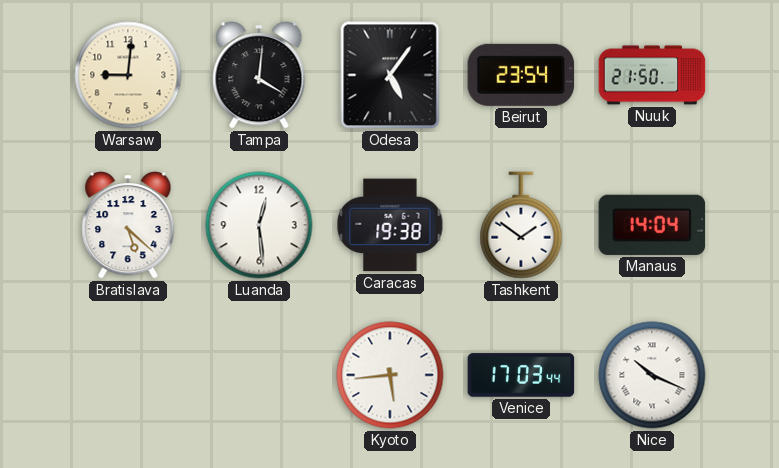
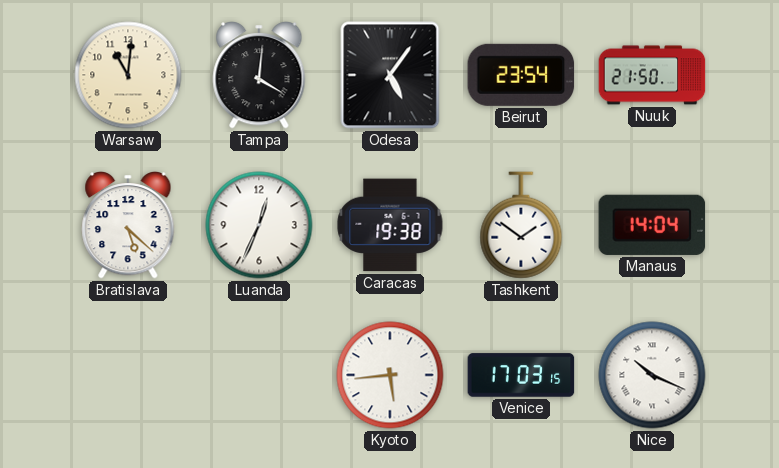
Warsaw: 9:01 -> 11:01
Luanda: 12:29 -> 12:34
Venice: 17:03:44 -> 17:03:15
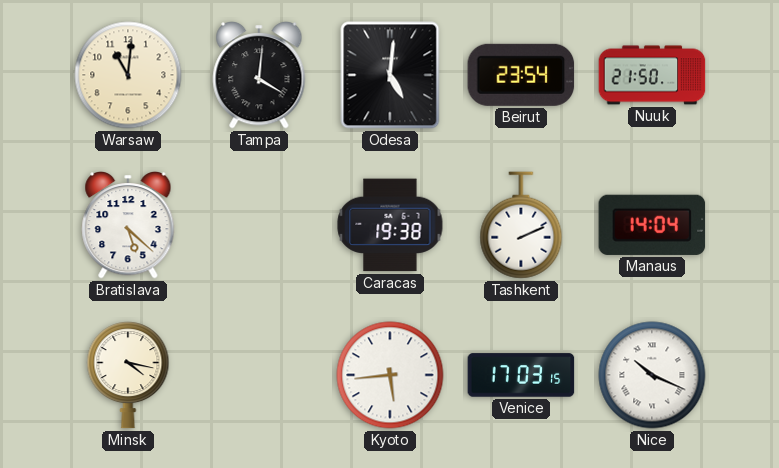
Odesa: 5:06 -> 5:01
Luanda: 12:34 -> none
Tashkent: 1:51 -> 2:11
Minsk: none -> 4:17
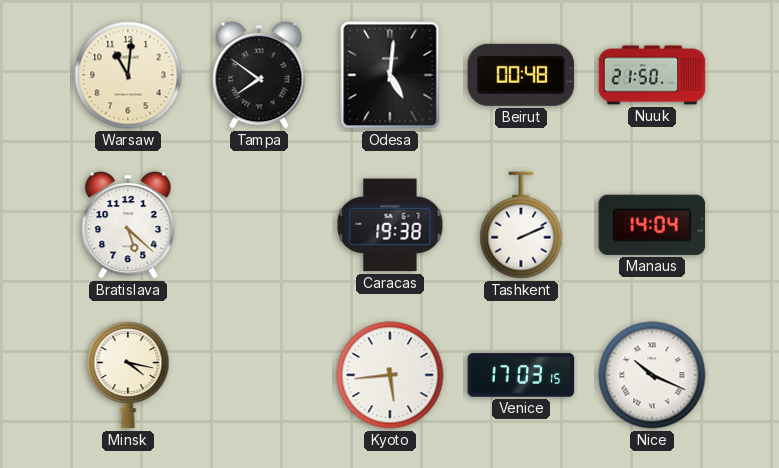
Tampa: 4:01 -> 7:51
Beirut: 23:54 -> 00:48
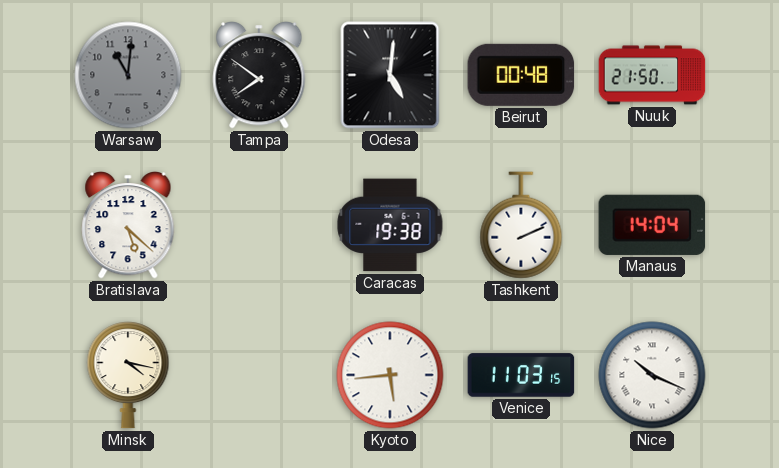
Warsaw dial: cream -> grey
Venice: 17:03 -> 11:03
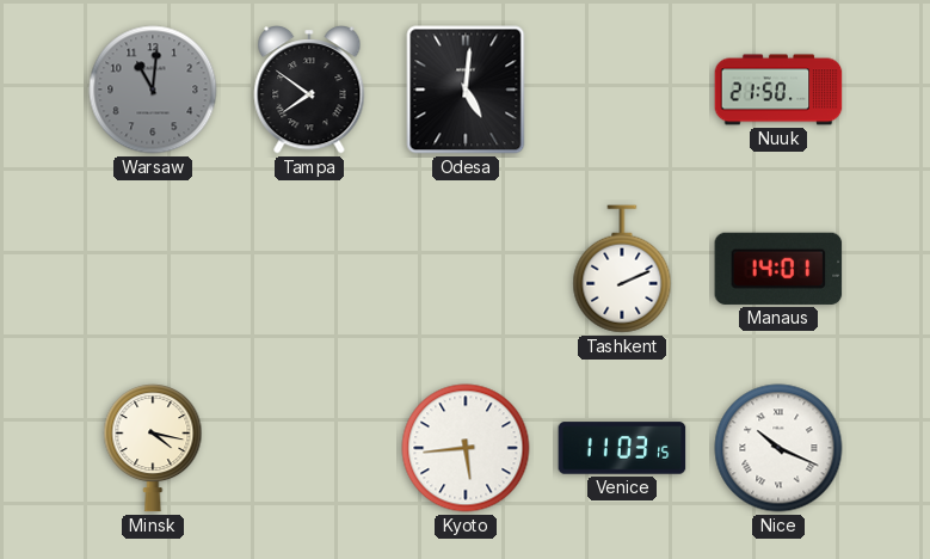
Beirut: 00:48 -> none
Bratislava: 5:22 -> none
Caracas: 19:38 -> none
Manaus: 14:04 -> 14:01
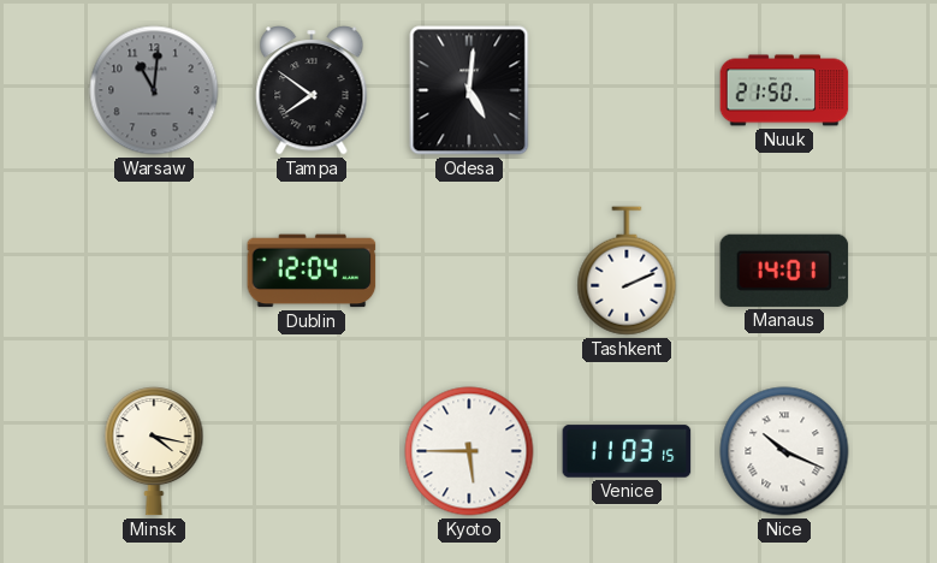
Dublin: none -> 12:04
Kyoto: 5:44 -> 5:45
